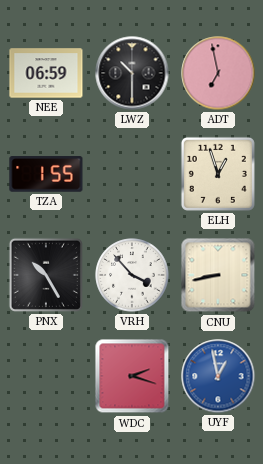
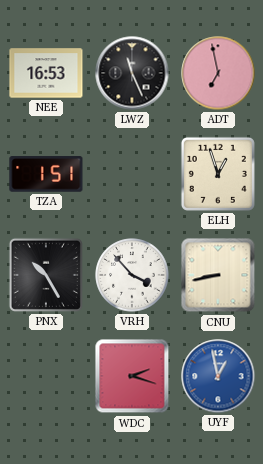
NEE: 06:59 -> 16:53
LWZ: 10:30 -> 11:26
TZA: 1:55 -> 1:51
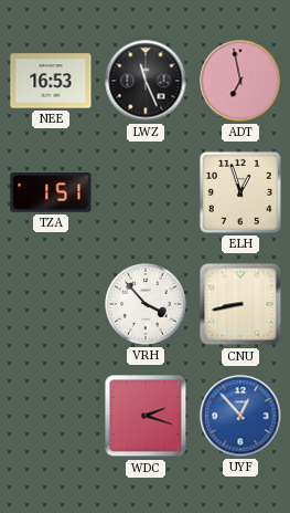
PNX: 10:25 -> none
UYF: 12:58 -> 12:53
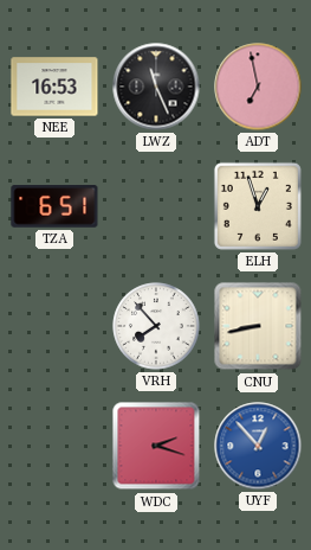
TZA: 1:51 -> 6:51
VRH: 3:53 -> 7:53
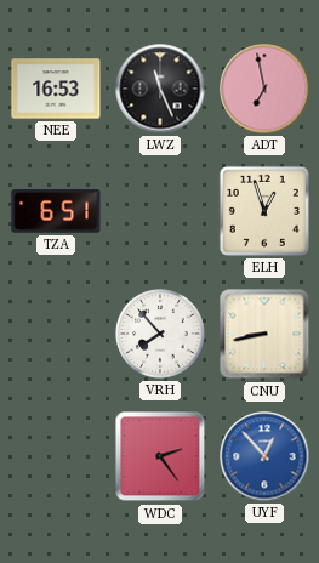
WDC: 2:18 -> 2:24
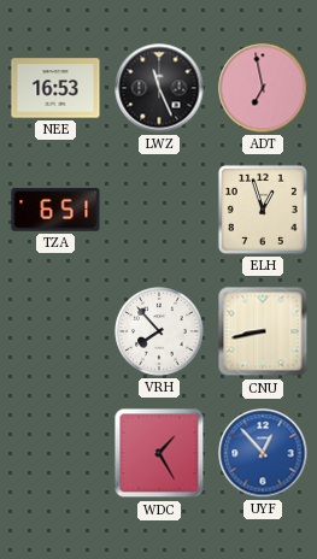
WDC: 2:24 -> 1:25
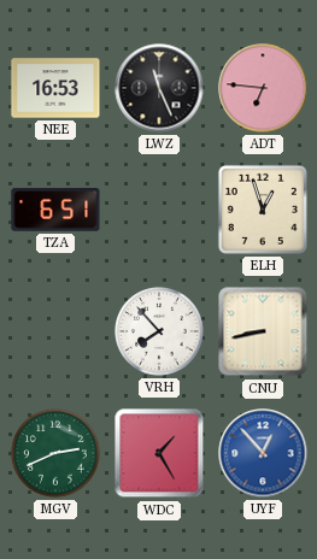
ADT: 6:58 -> 6:46
MGV: none -> 2:41
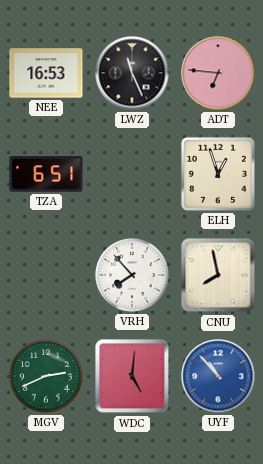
CNU: 8:43 -> 7:58
WDC: 1:25 -> 5:01
UYF: 12:53 -> 10:53
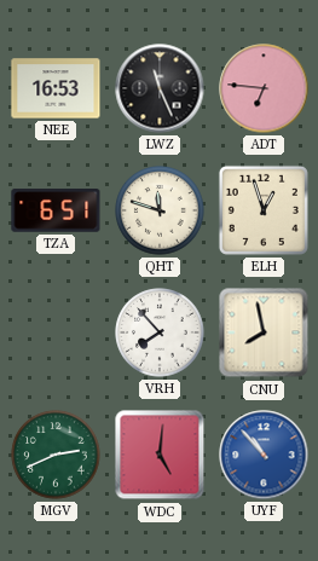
QHT: none -> 11:48
